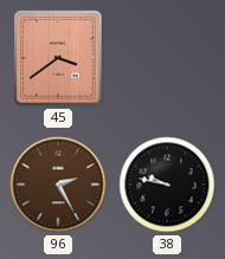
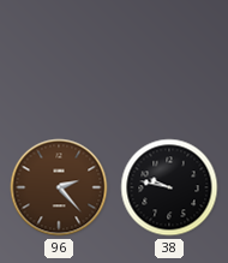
45: 3:39 -> none
96: 2:25 -> 2:23
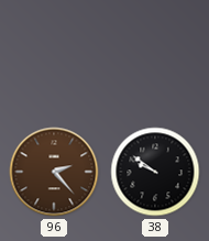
38: 9:47 -> 9:51
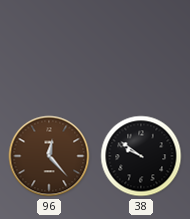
96: 2:23 -> 12:23
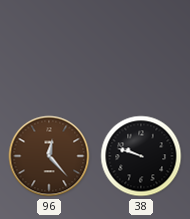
38: 9:51 -> 9:48
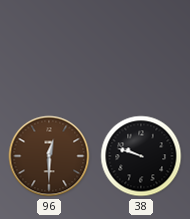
96: 12:23 -> 12:30
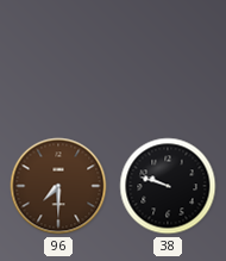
96: 12:30 -> 7:30
